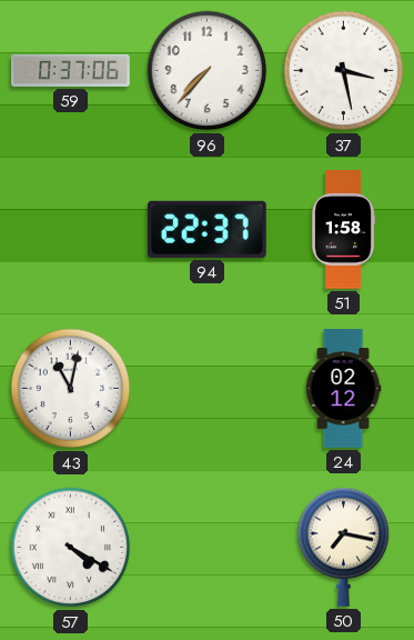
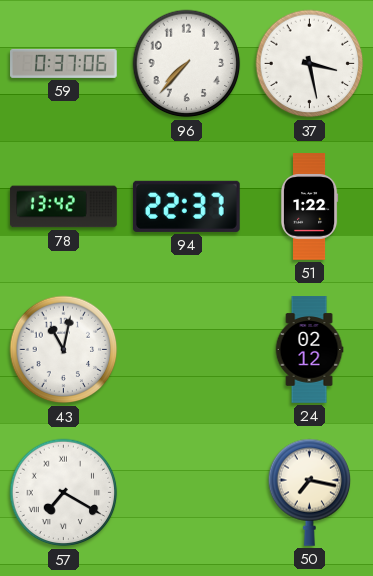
78: none -> 13:42
51: 1:58 -> 1:22
57: 4:20 -> 7:20
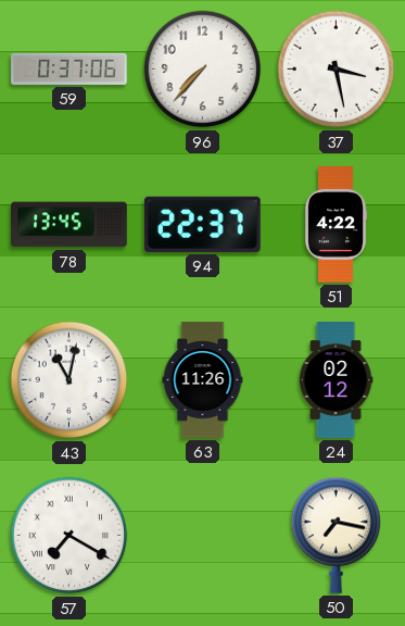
78: 13:42 -> 13:45
51: 1:22 -> 4:22
63: none -> 11:26
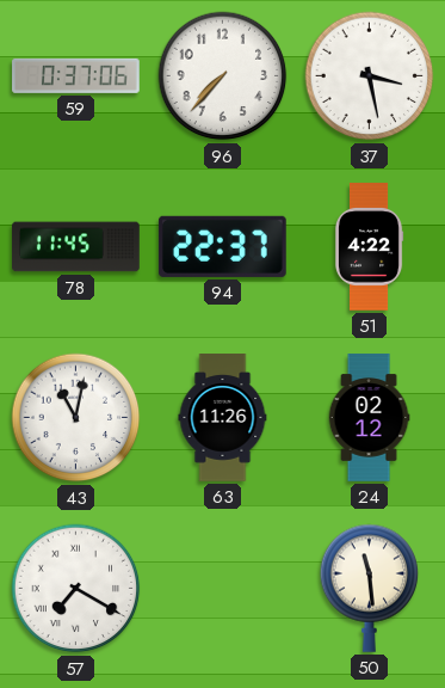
78: 13:45 -> 11:45
50: 7:17 -> 11:29
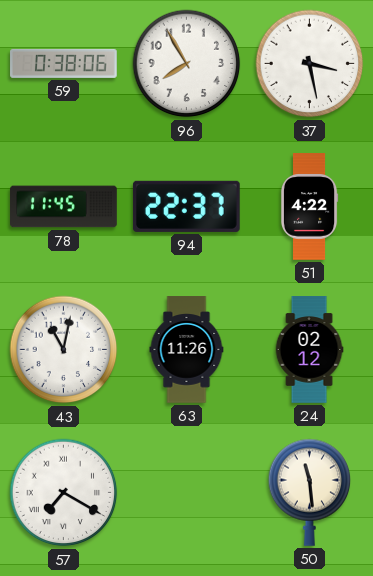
59: 0:37 -> 0:38
96: 7:37 -> 7:55
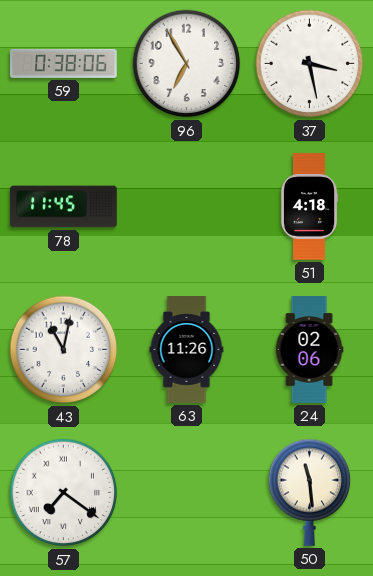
96: 7:55 -> 6:55
94: 22:37 -> none
51: 4:22 -> 4:18
24: 02:12 -> 02:06
57: 7:20 -> 7:21
